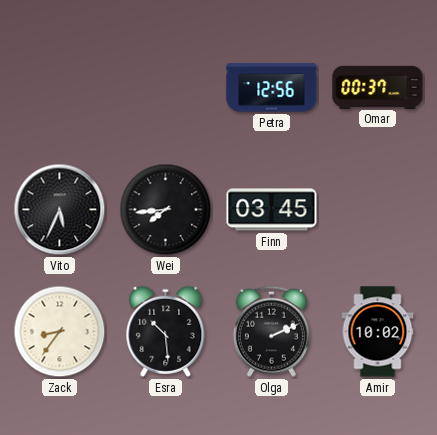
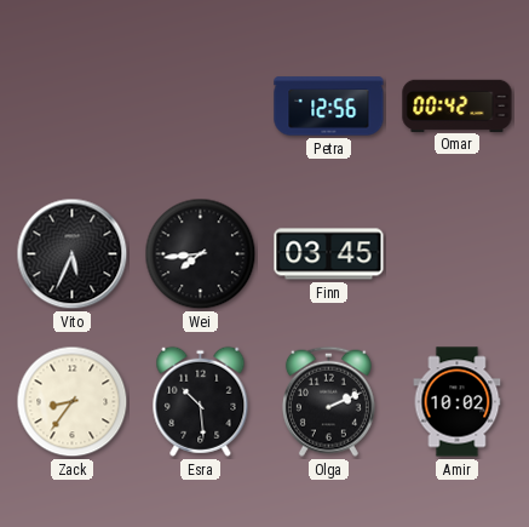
Omar: 00:37 -> 00:42
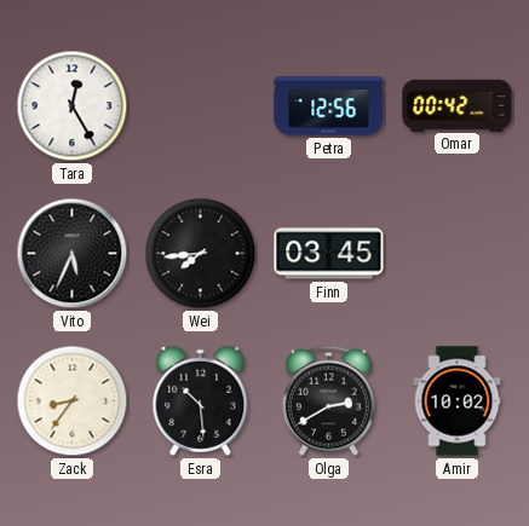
Tara: none -> 12:25
Olga: 2:11 -> 2:40
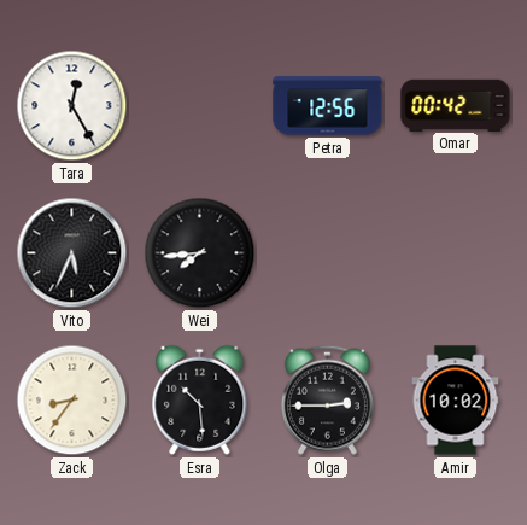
Finn: 03:45 -> none
Olga: 2:40 -> 2:45
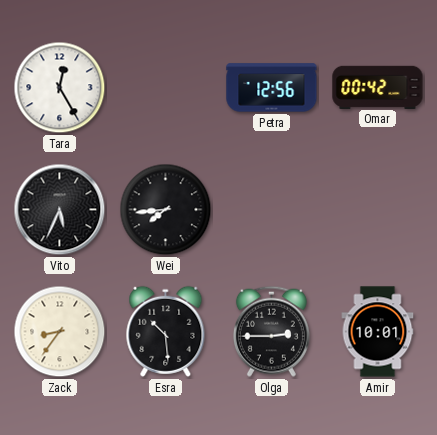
Amir: 10:02 -> 10:01
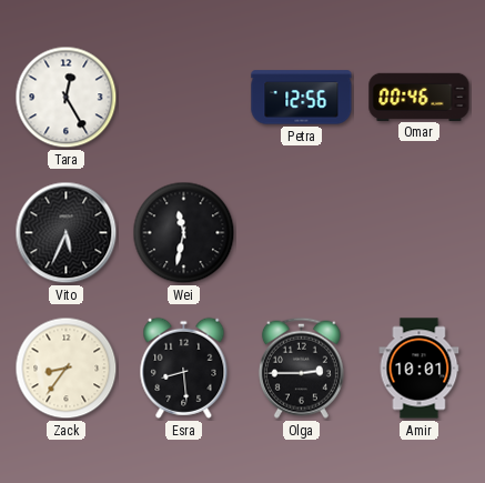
Omar: 00:42 -> 00:46
Wei: 7:44 -> 11:32
Esra: 10:29 -> 8:29
